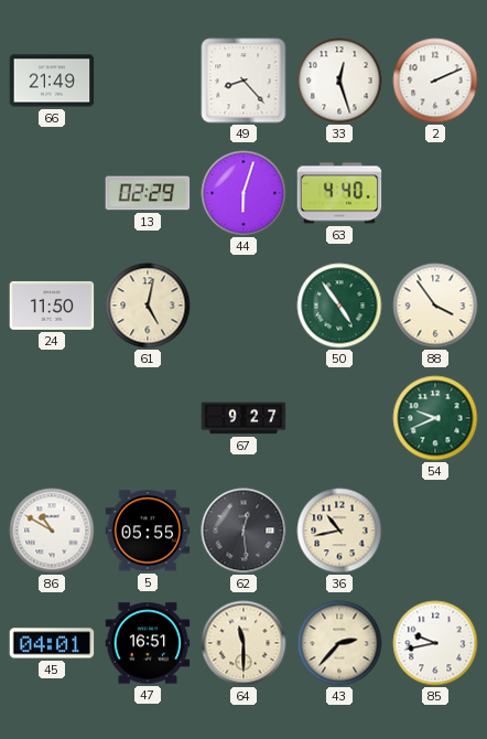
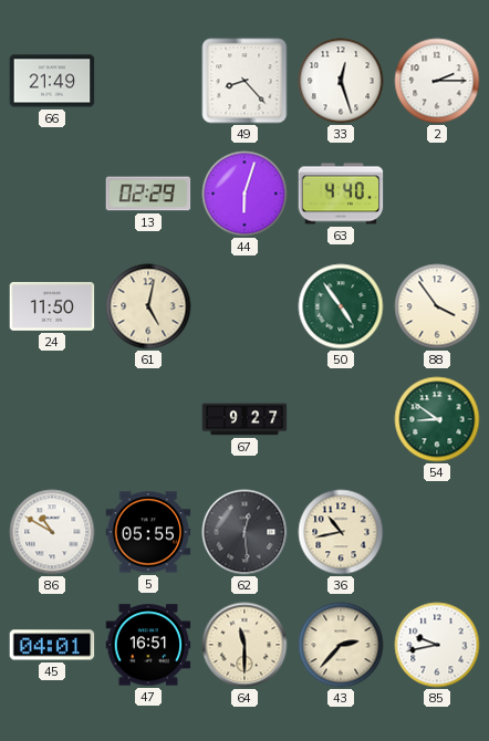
2: 2:11 -> 2:15
54: 9:41 -> 8:51
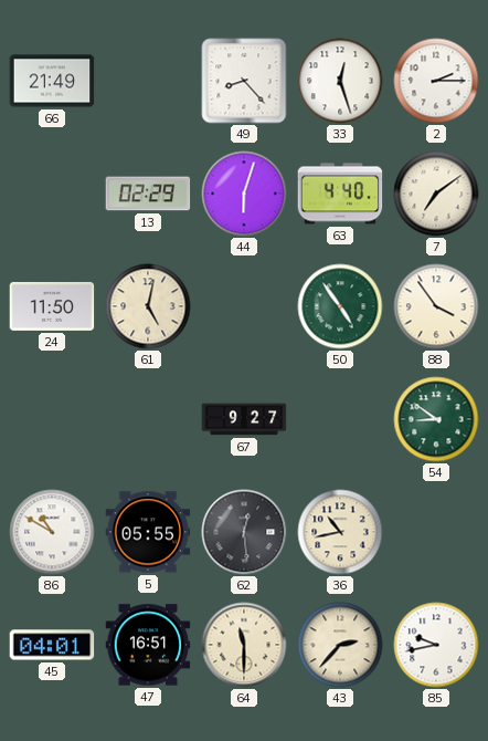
7: none -> 7:09
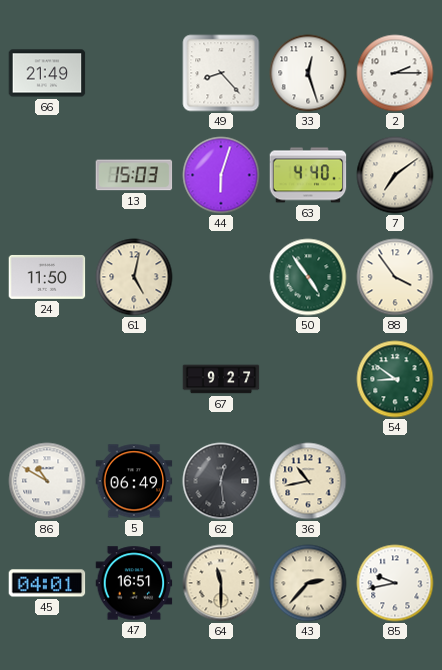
13: 02:29 -> 15:03
5: 05:55 -> 06:49
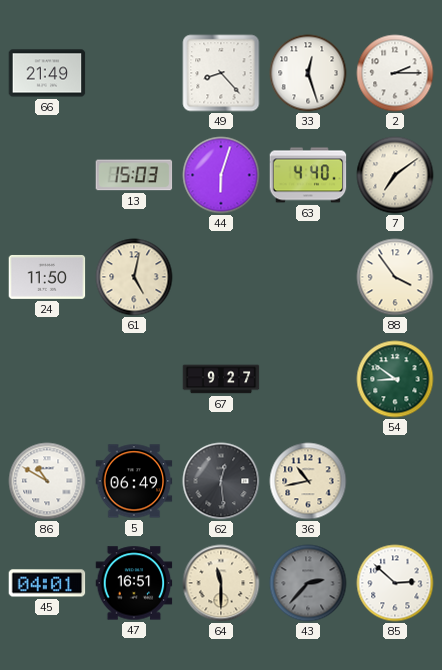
50: 4:54 -> none
43 dial: cream -> grey
85: 9:43 -> 2:52
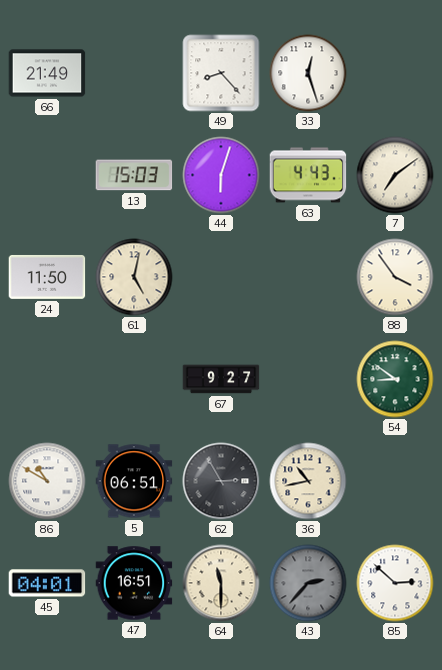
2: 2:15 -> none
63: 4:40 -> 4:43
5: 06:49 -> 06:51
62: 12:29 -> 2:55
